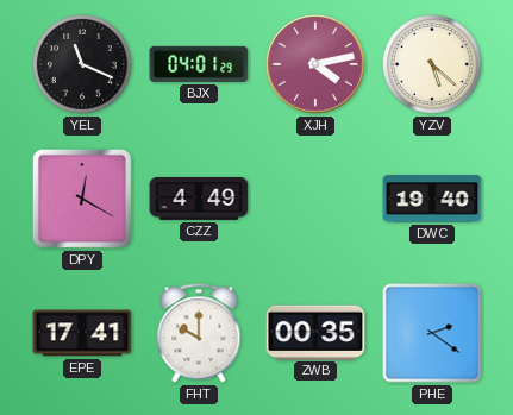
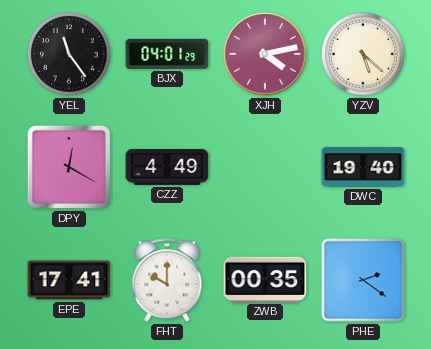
YEL: 11:19 -> 11:24
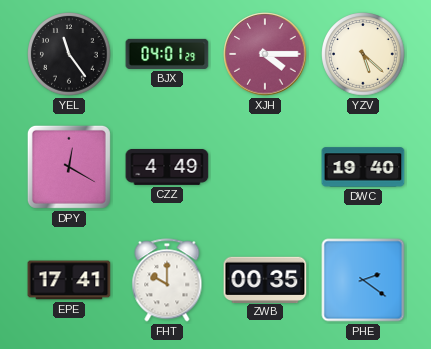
XJH: 4:13 -> 4:15
